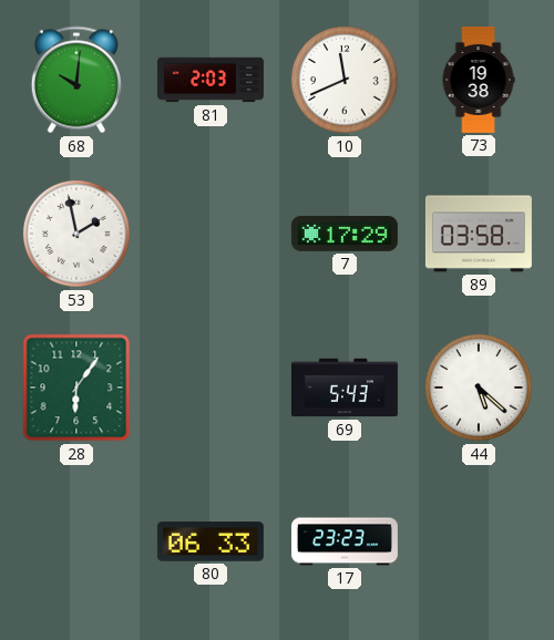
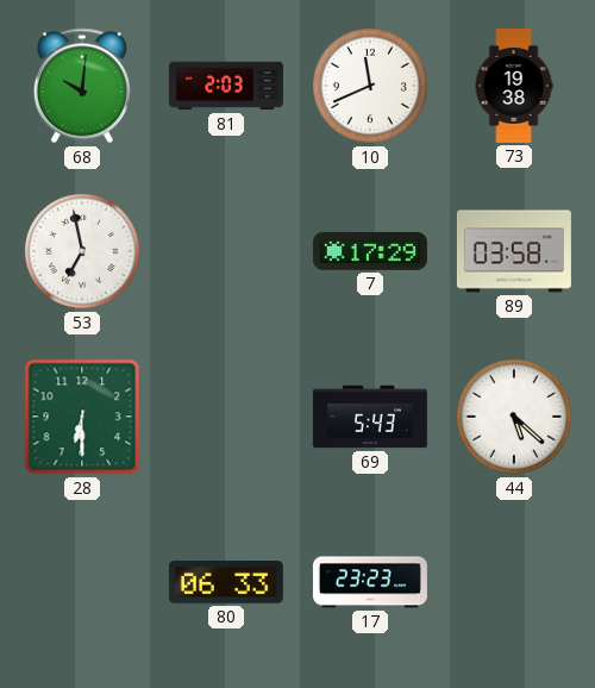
53: 1:58 -> 6:58
28: 6:06 -> 6:30
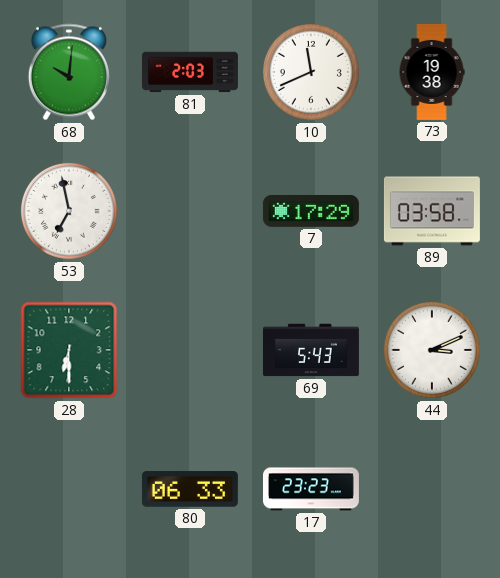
44: 5:22 -> 3:11
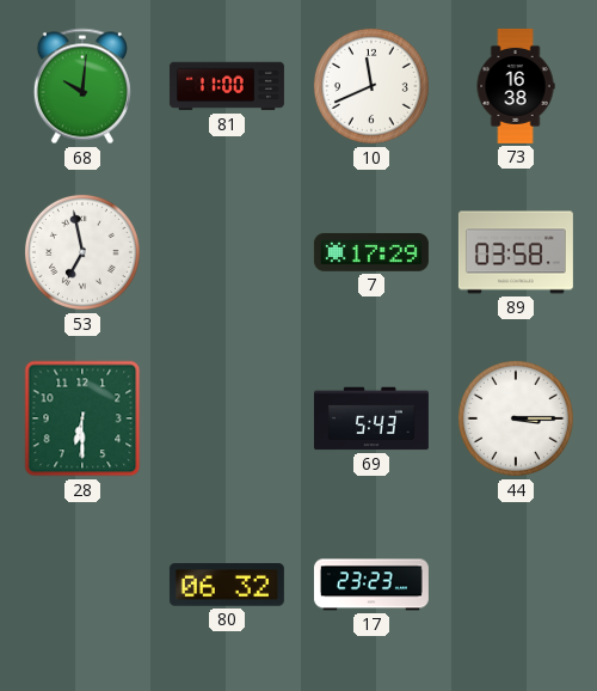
81: 2:03 -> 11:00
73: 19:38 -> 16:38
44: 3:11 -> 3:15
80: 06:33 -> 06:32
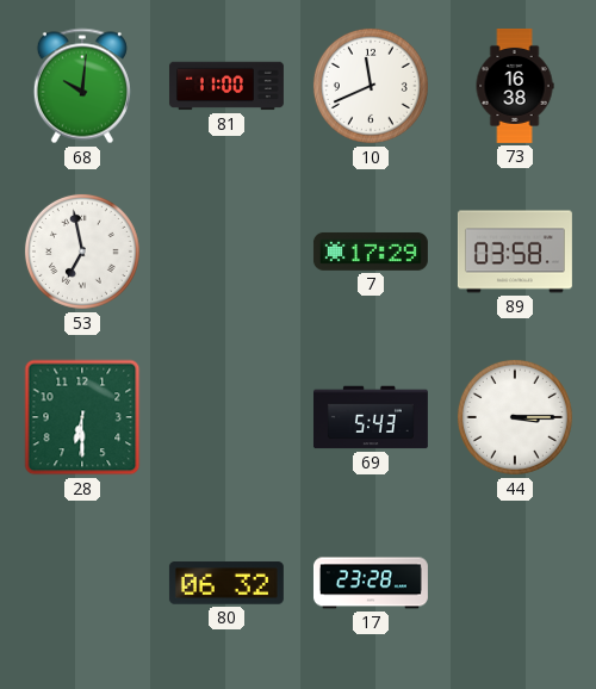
17: 23:23 -> 23:28
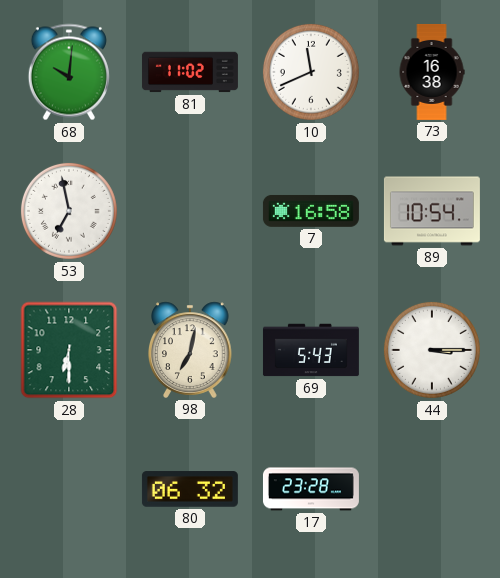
81: 11:00 -> 11:02
7: 17:29 -> 16:58
89: 03:58 -> 10:54
98: none -> 7:02
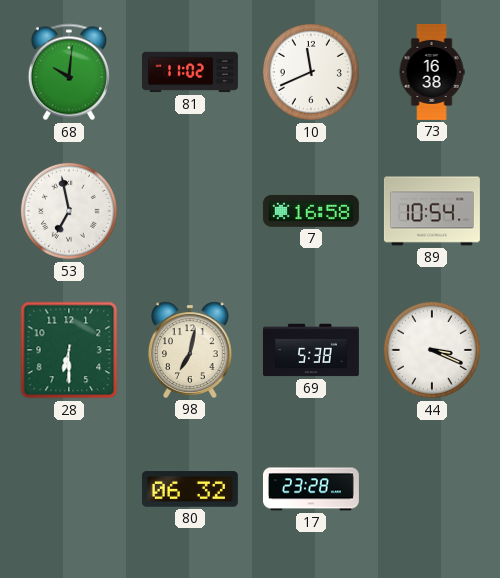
69: 5:43 -> 5:38
44: 3:15 -> 3:19
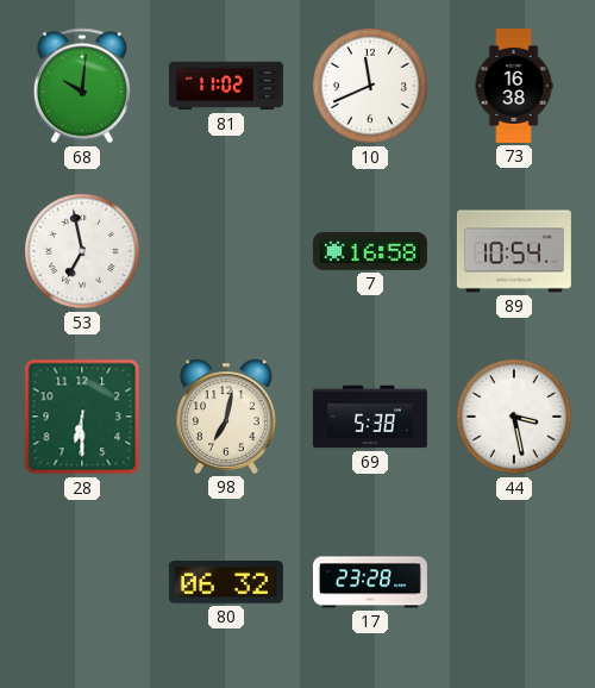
44: 3:19 -> 3:28
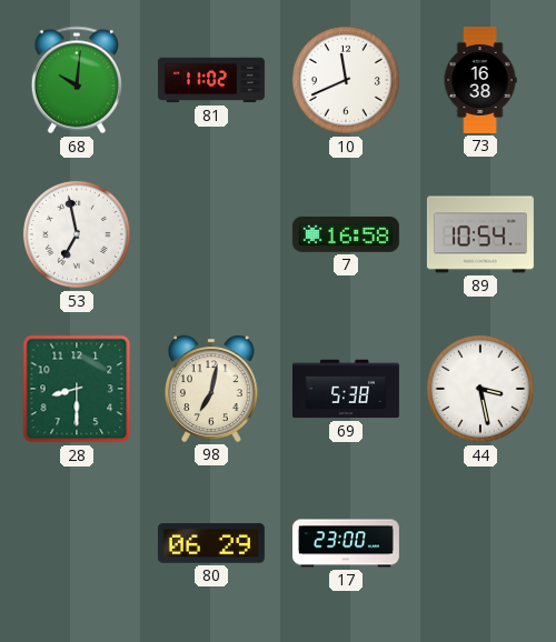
28: 6:30 -> 8:30
80: 06:32 -> 06:29
17: 23:28 -> 23:00
